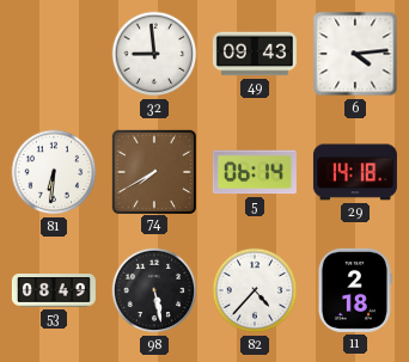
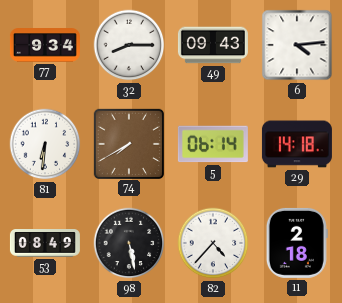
77: none -> 9:34
32: 8:59 -> 8:15
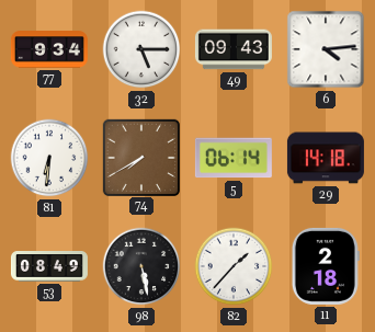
32: 8:15 -> 5:15
82: 4:37 -> 1:37
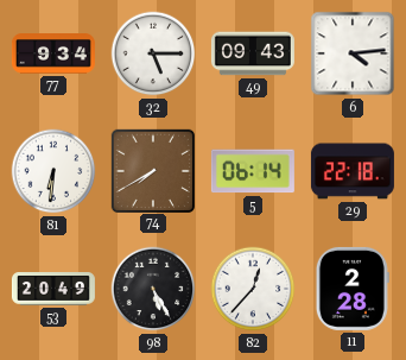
29: 14:18 -> 22:18
53: 08:49 -> 20:49
98: 5:28 -> 5:25
82: 1:37 -> 12:37
11: 2:18 -> 2:28
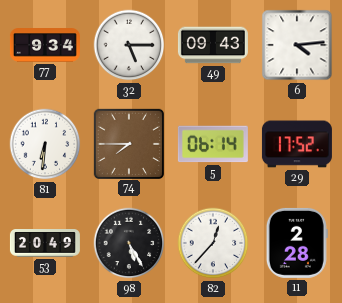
74: 7:40 -> 7:45
29: 22:18 -> 17:52
